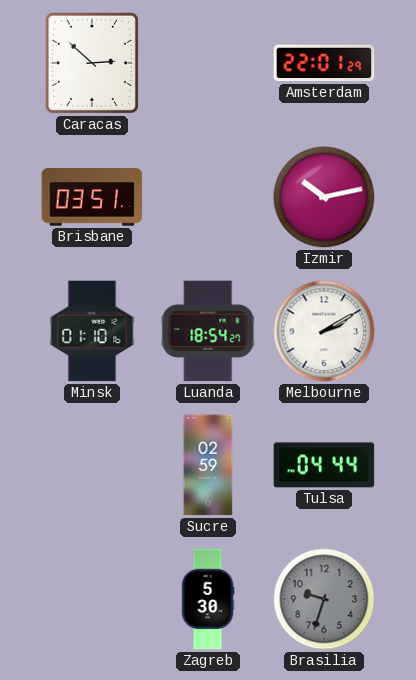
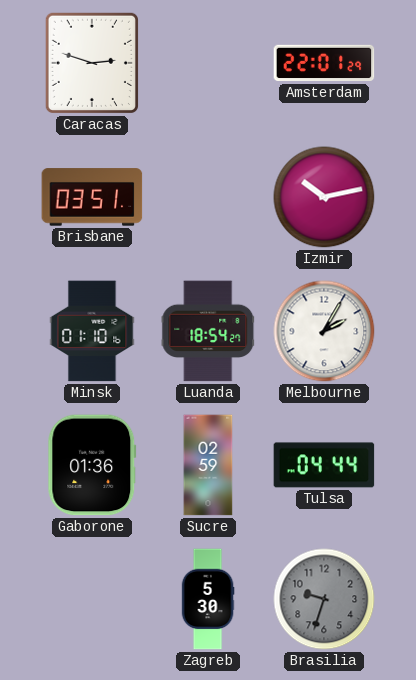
Caracas: 2:52 -> 2:48
Melbourne: 2:10 -> 2:05
Gaborone: none -> 01:36
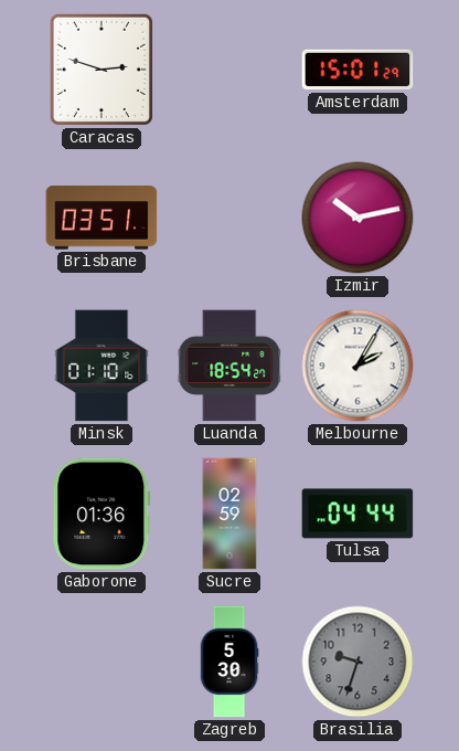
Amsterdam: 22:01 -> 15:01
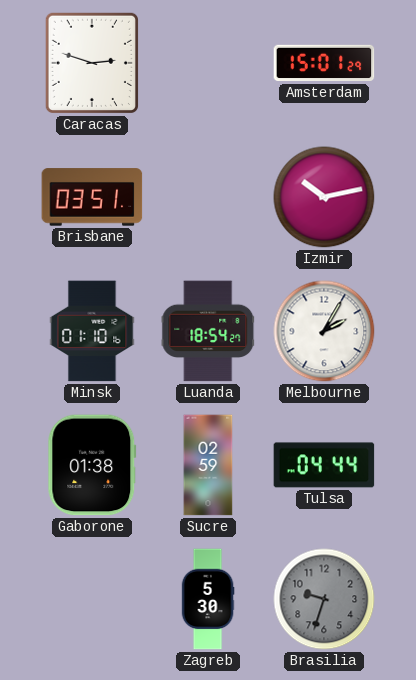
Gaborone: 01:36 -> 01:38
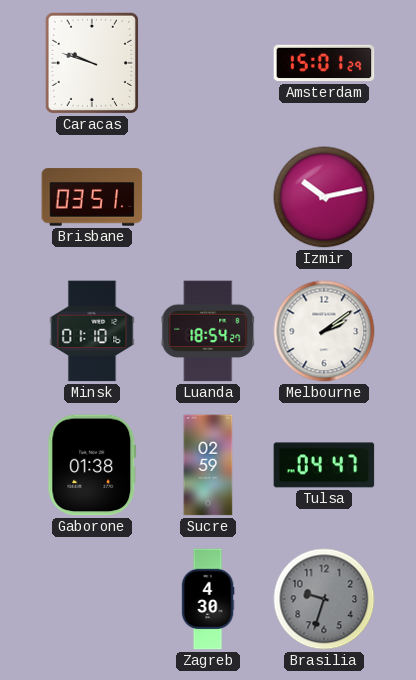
Caracas: 2:48 -> 9:48
Melbourne: 2:05 -> 2:09
Tulsa: 04:44 -> 04:47
Zagreb: 5:30 -> 4:30
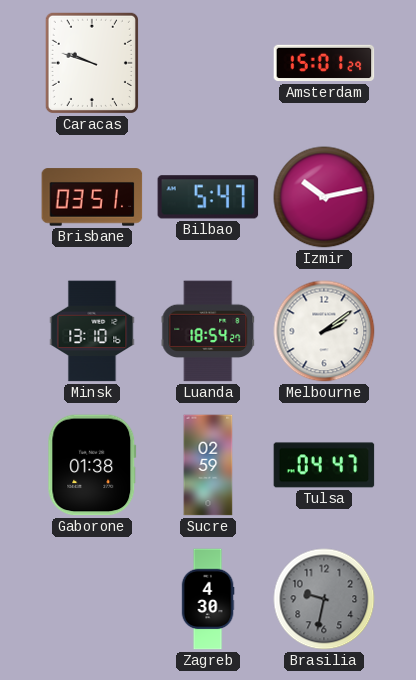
Bilbao: none -> 5:47
Minsk: 01:10 -> 13:10
Brasilia: 9:33 -> 9:32
